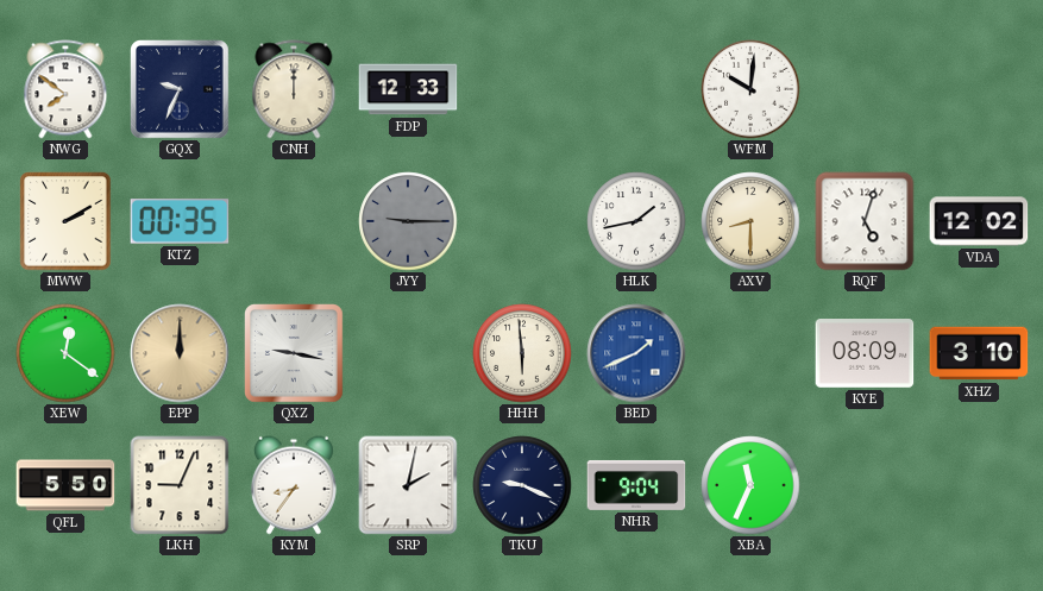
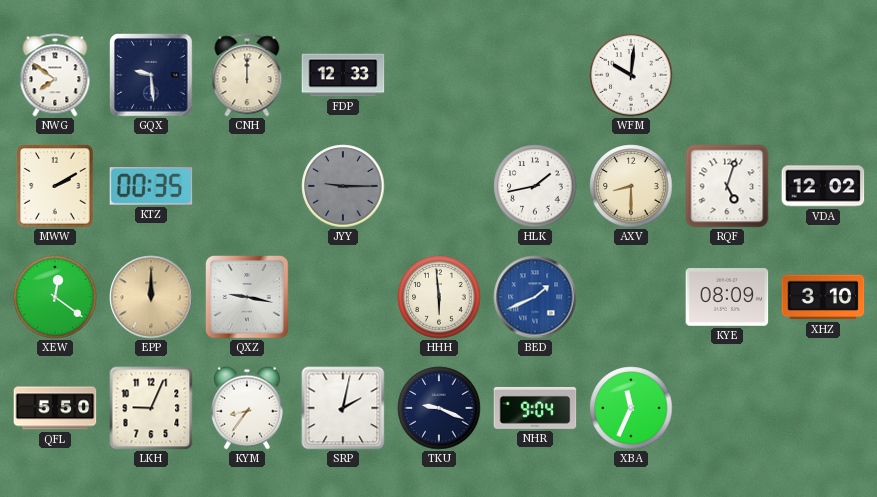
GQX: 9:34 -> 9:29
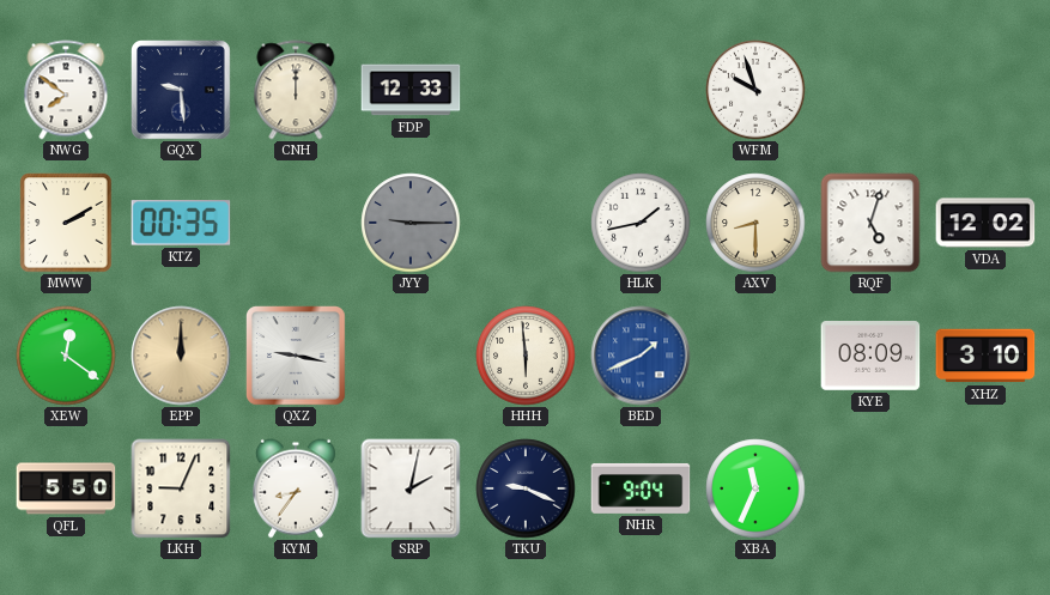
WFM: 10:01 -> 9:57
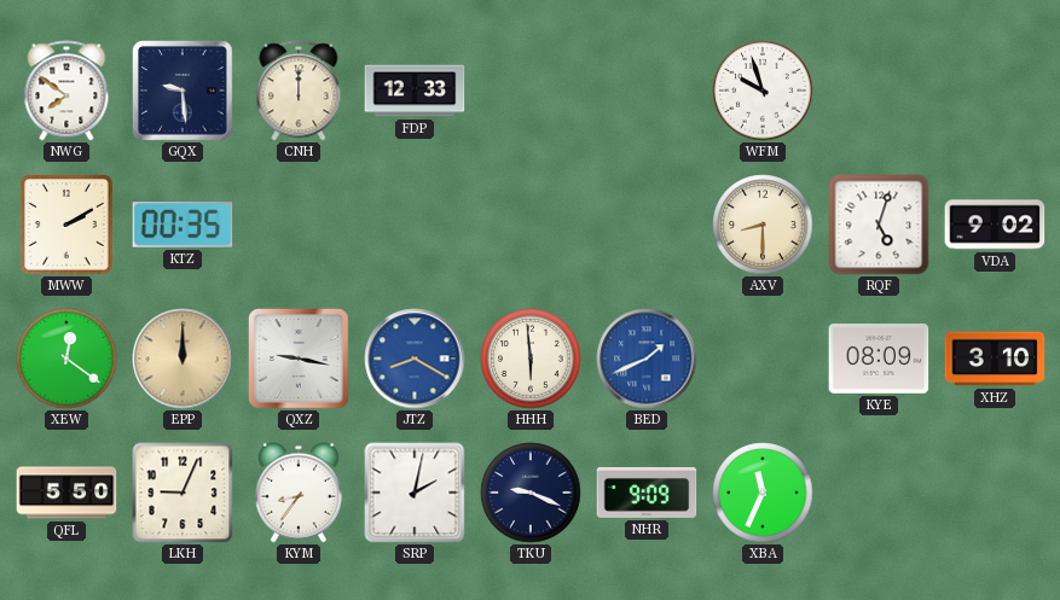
JYY: 9:15 -> none
HLK: 1:43 -> none
VDA: 12:02 -> 9:02
JTZ: none -> 8:20
NHR: 9:04 -> 9:09
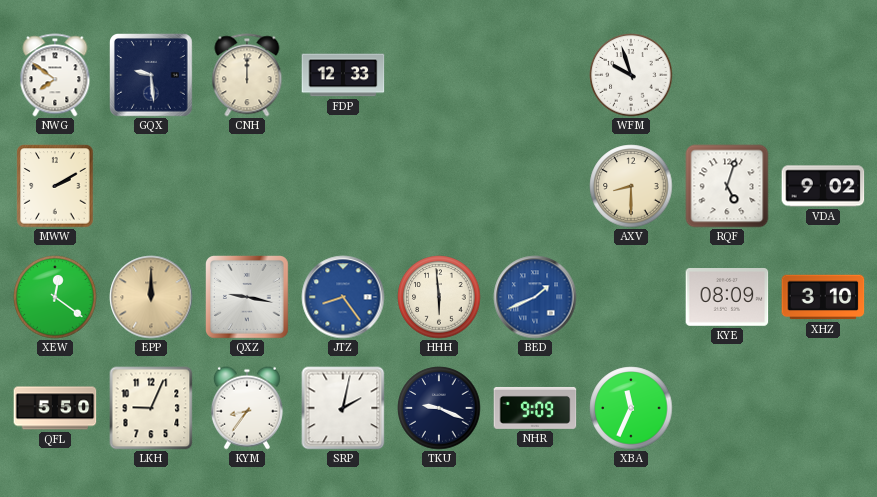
KTZ: 00:35 -> none
JTZ: 8:20 -> 8:24
